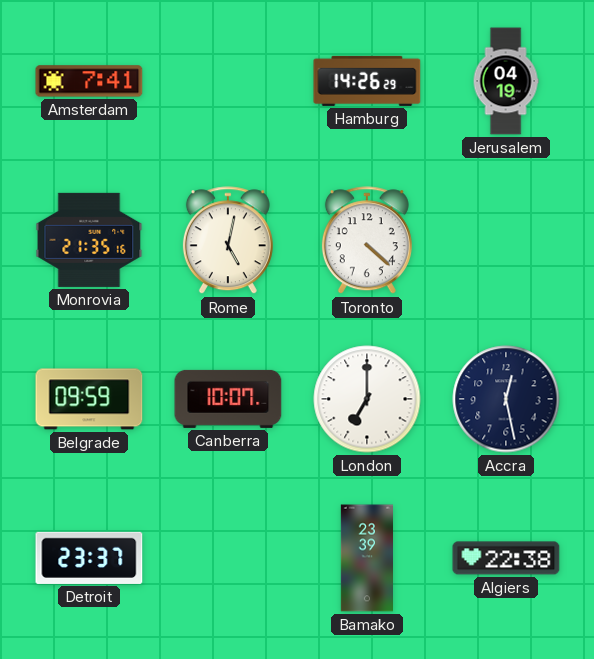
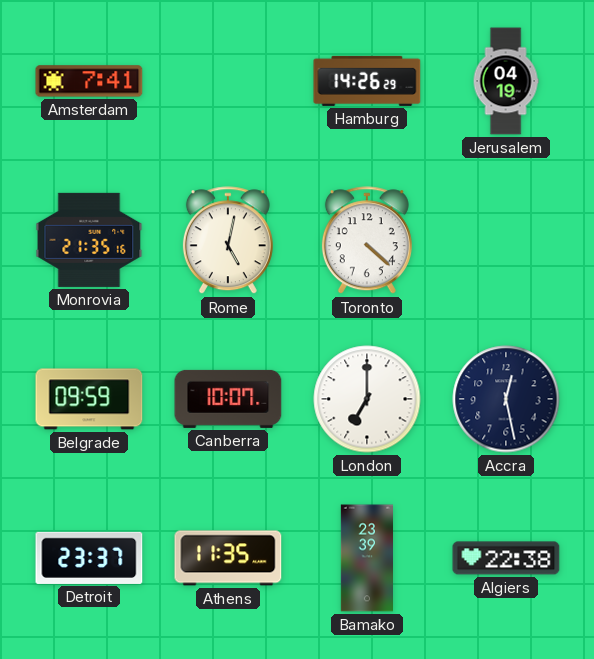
Athens: none -> 11:35
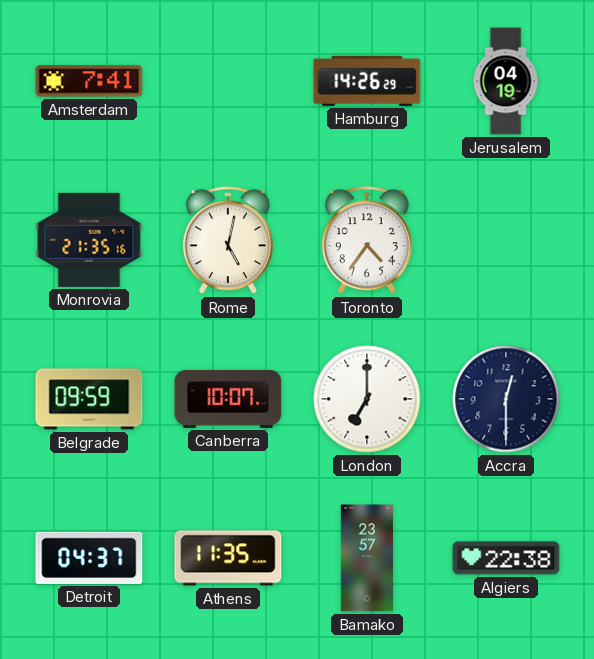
Toronto: 4:22 -> 4:36
Accra: 12:28 -> 12:30
Detroit: 23:37 -> 04:37
Bamako: 23:39 -> 23:57
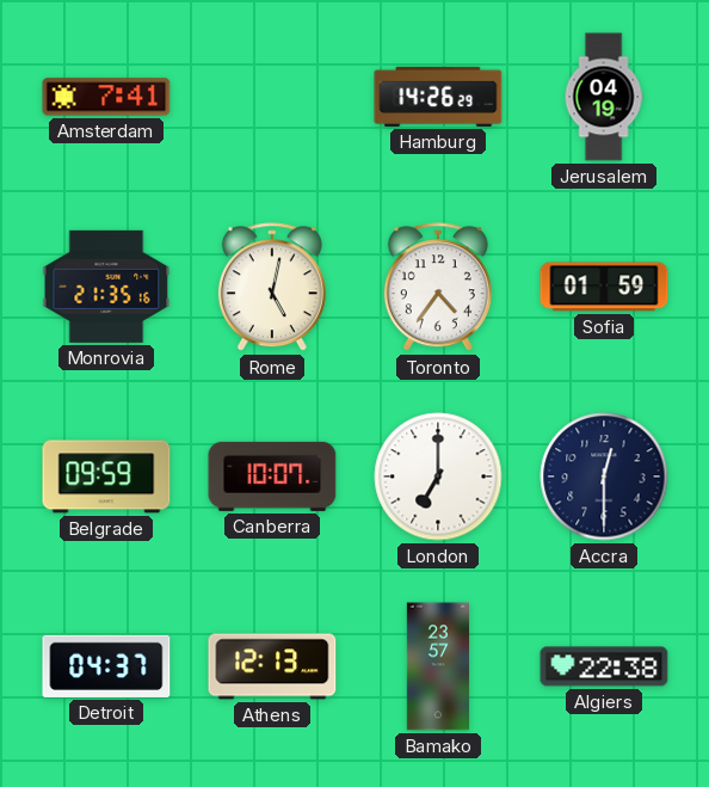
Sofia: none -> 01:59
Athens: 11:35 -> 12:13
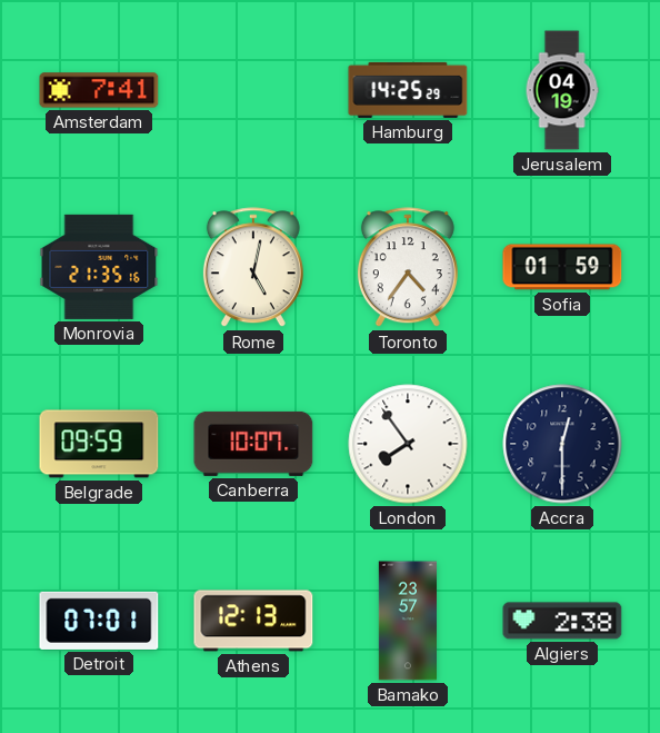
Hamburg: 14:26 -> 14:25
London: 7:00 -> 7:54
Detroit: 04:37 -> 07:01
Algiers: 22:38 -> 2:38
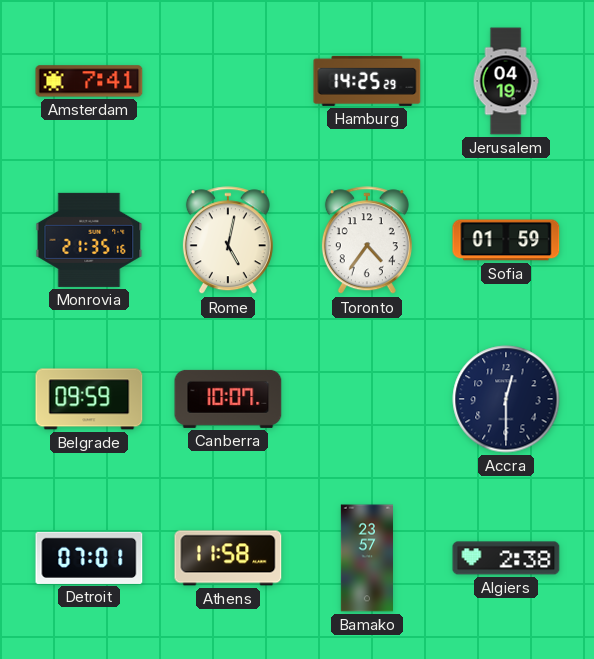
London: 7:54 -> none
Athens: 12:13 -> 11:58
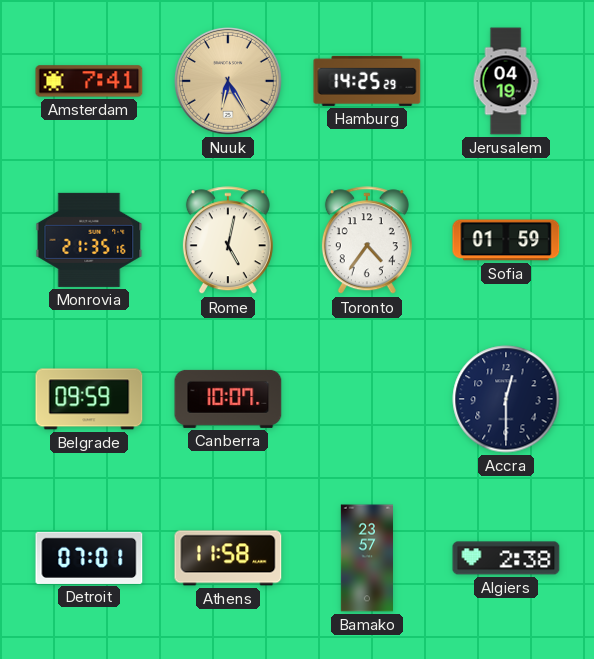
Nuuk: none -> 6:25
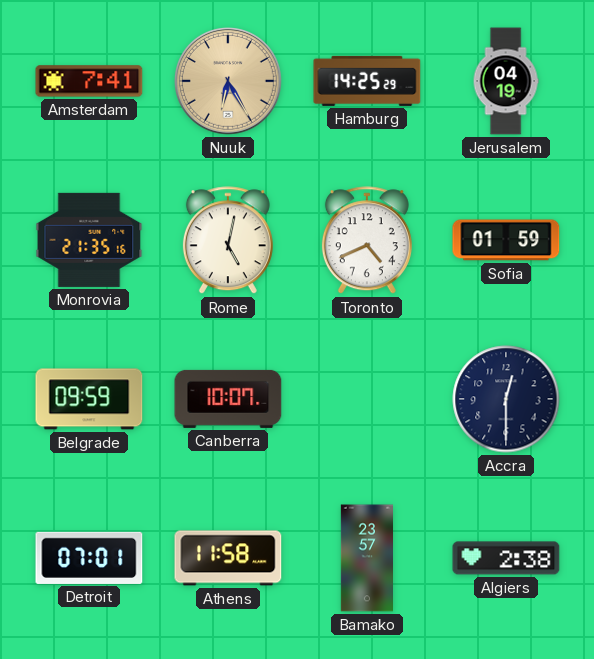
Toronto: 4:36 -> 4:41
